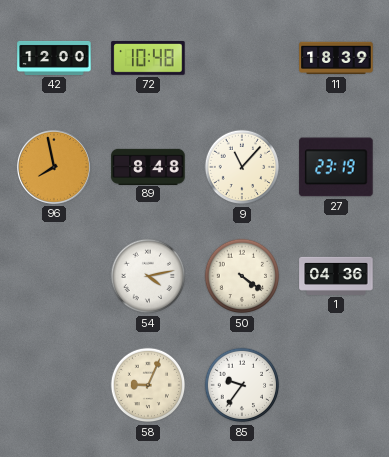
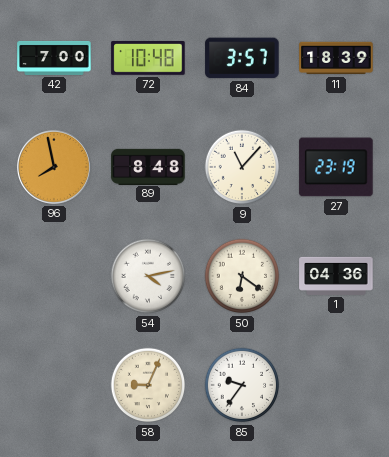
42: 12:00 -> 7:00
84: none -> 3:57
50: 4:21 -> 6:21
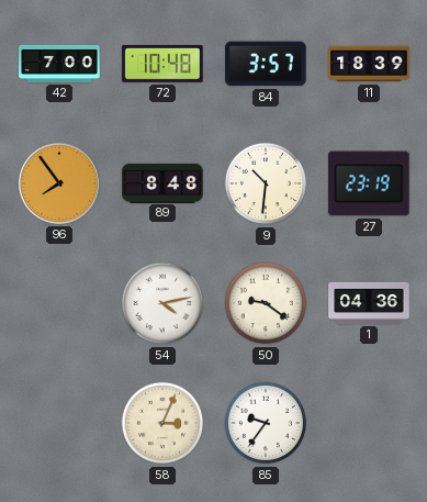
96: 7:58 -> 7:54
9: 11:07 -> 10:31
50: 6:21 -> 9:21
58: 9:04 -> 3:04
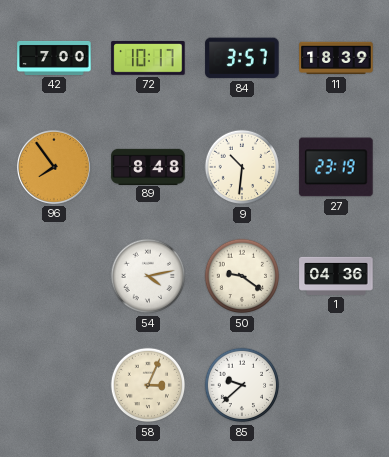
72: 10:48 -> 10:17
85: 9:36 -> 9:38
